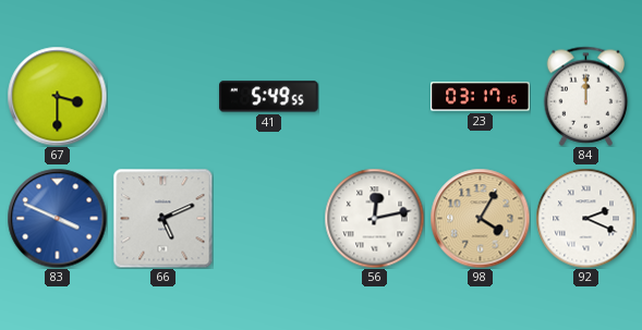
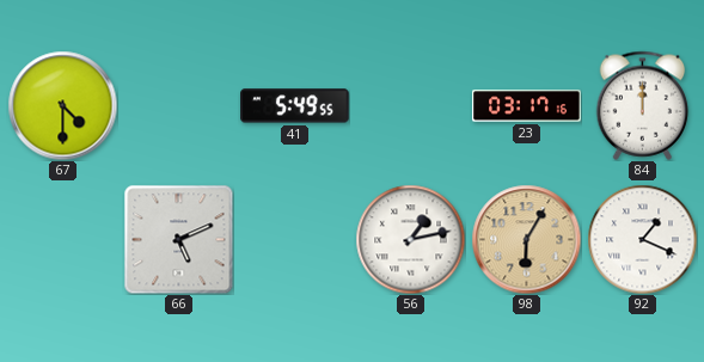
67: 3:30 -> 4:30
83: 3:49 -> none
56: 12:13 -> 1:13
98: 4:05 -> 6:05
92: 2:19 -> 1:19
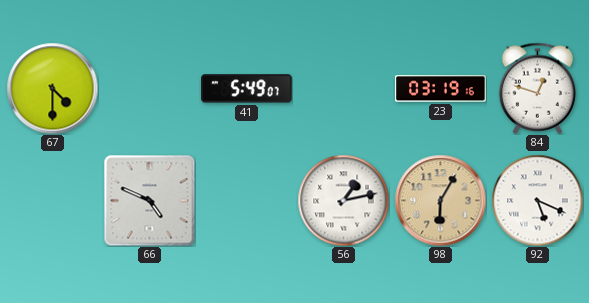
41: 5:49:55 -> 5:49:07
23: 03:17 -> 03:19
84: 12:00 -> 12:48
66: 5:11 -> 4:49
92: 1:19 -> 5:19
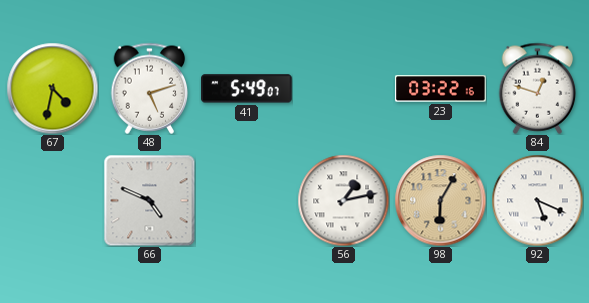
67: 4:30 -> 4:32
48: none -> 5:12
23: 03:19 -> 03:22
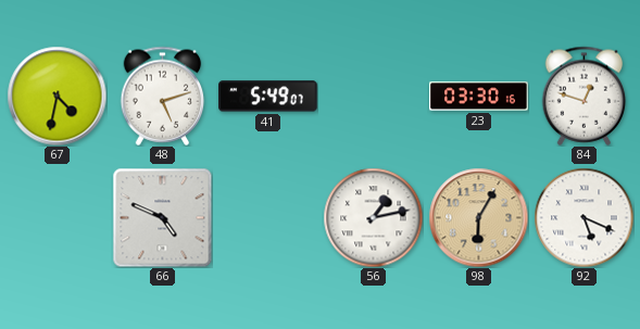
23: 03:22 -> 03:30
